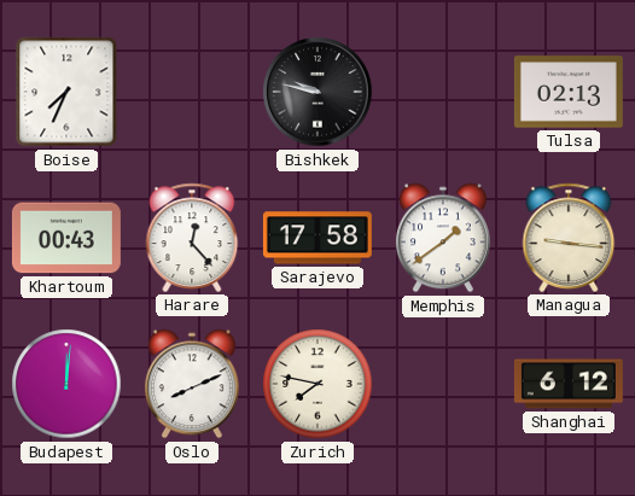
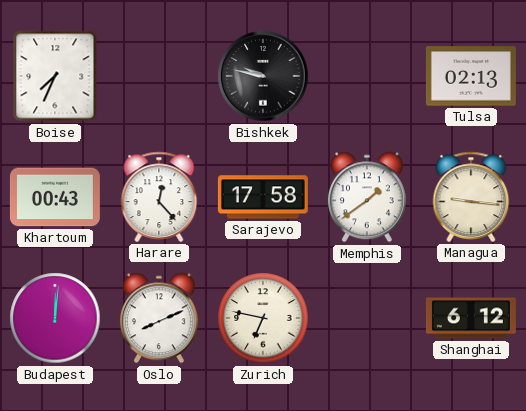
Zurich: 7:47 -> 6:47
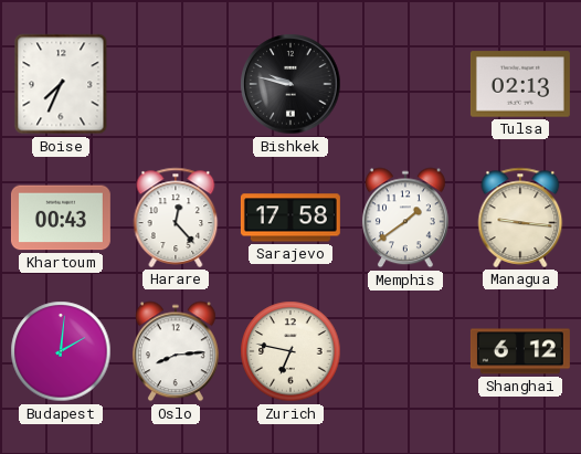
Budapest: 12:01 -> 2:01
Oslo: 8:11 -> 8:14
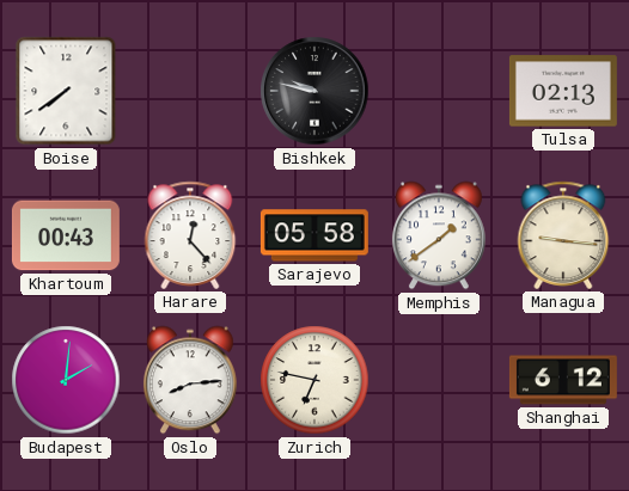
Boise: 7:34 -> 7:39
Sarajevo: 17:58 -> 05:58
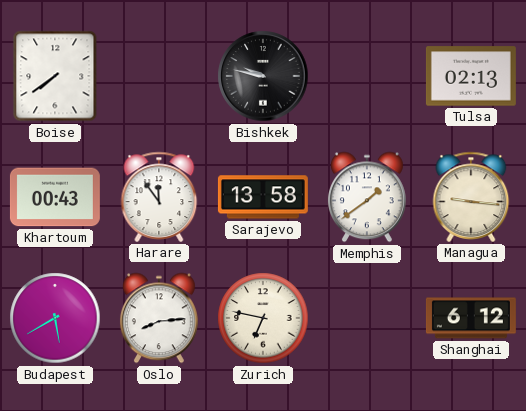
Harare: 12:23 -> 11:54
Sarajevo: 05:58 -> 13:58
Budapest: 2:01 -> 5:40
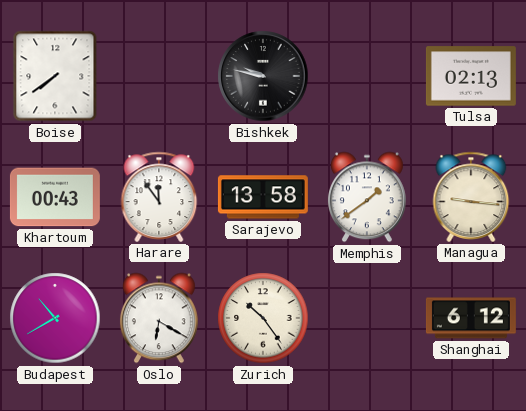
Budapest: 5:40 -> 10:40
Oslo: 8:14 -> 6:20
Zurich: 6:47 -> 10:24
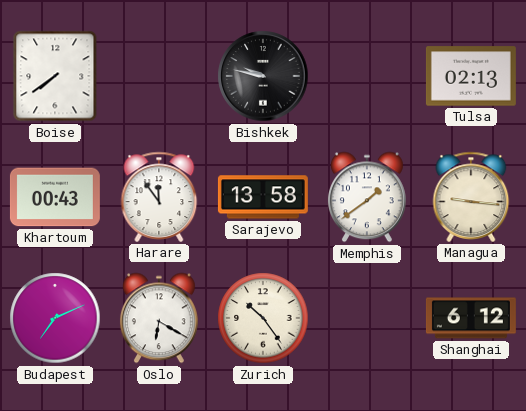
Budapest: 10:40 -> 7:11
